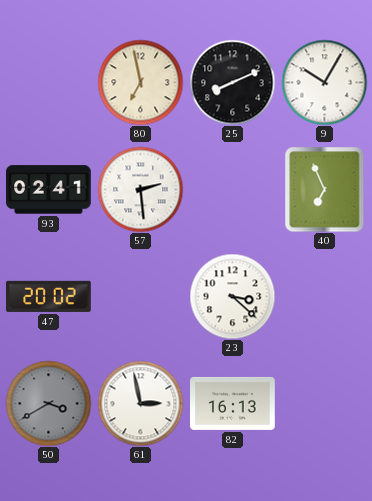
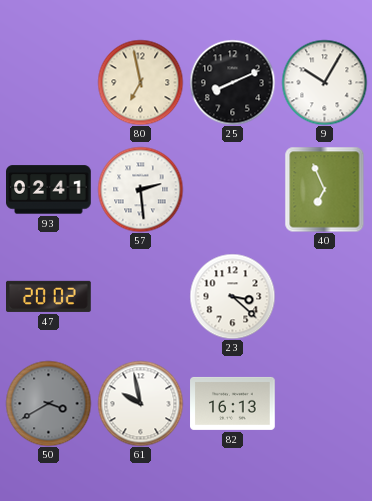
61: 2:58 -> 9:58
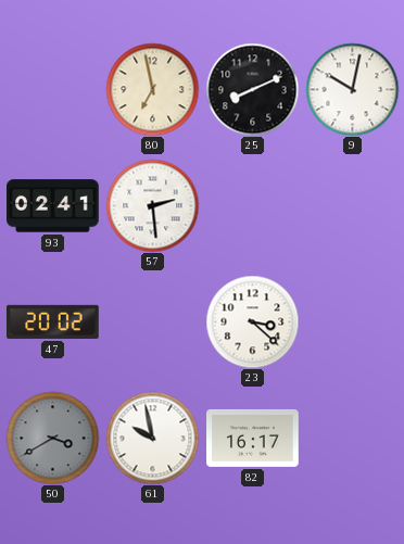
9: 10:05 -> 10:02
40: 6:56 -> none
82: 16:13 -> 16:17
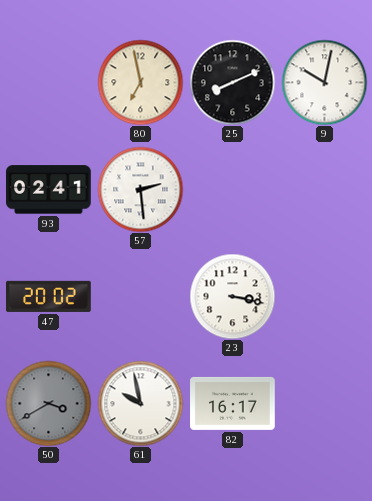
23: 3:22 -> 3:17
